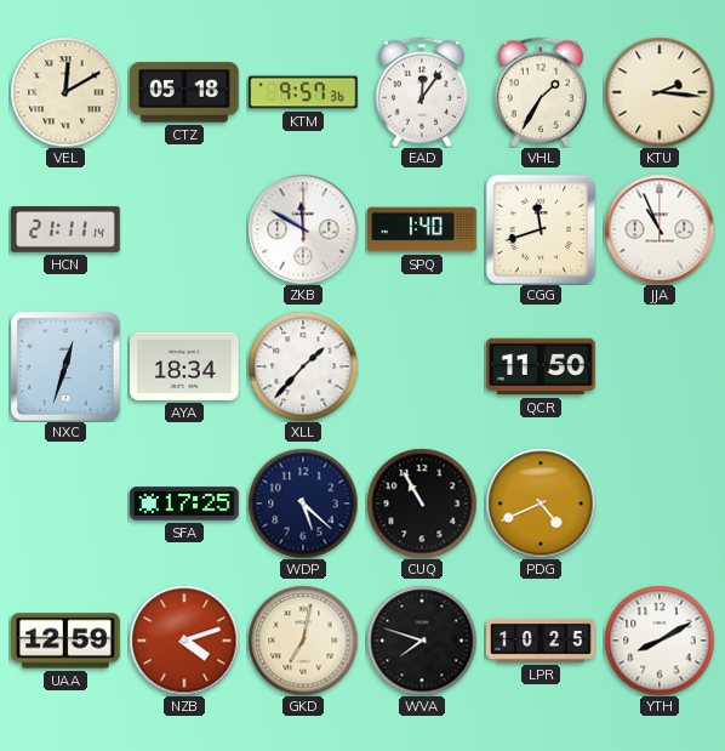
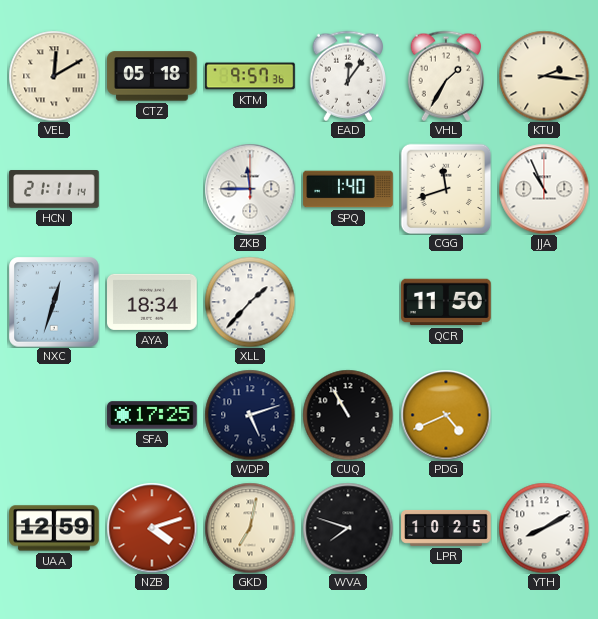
ZKB: 11:50 -> 11:45
WDP: 5:22 -> 5:12
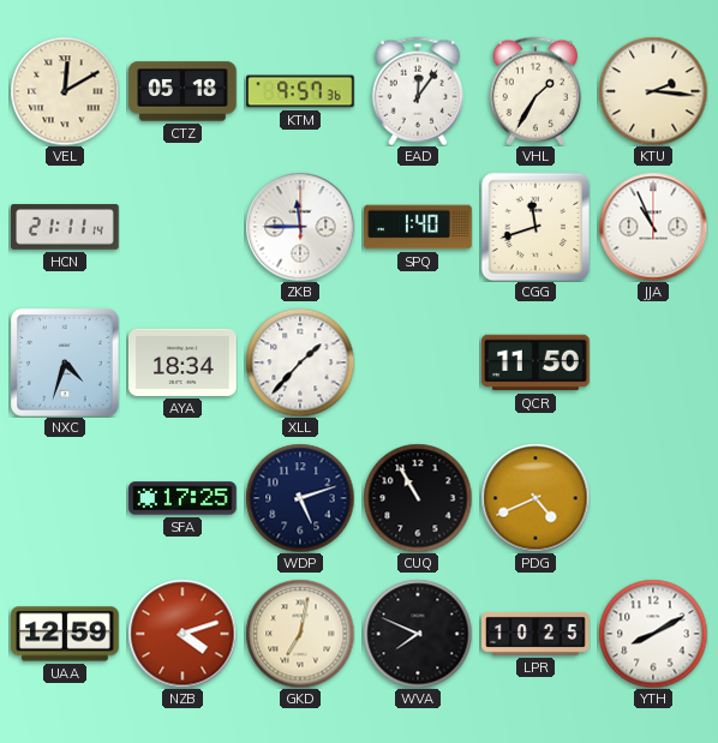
NXC: 12:33 -> 4:33
WVA: 7:48 -> 7:49
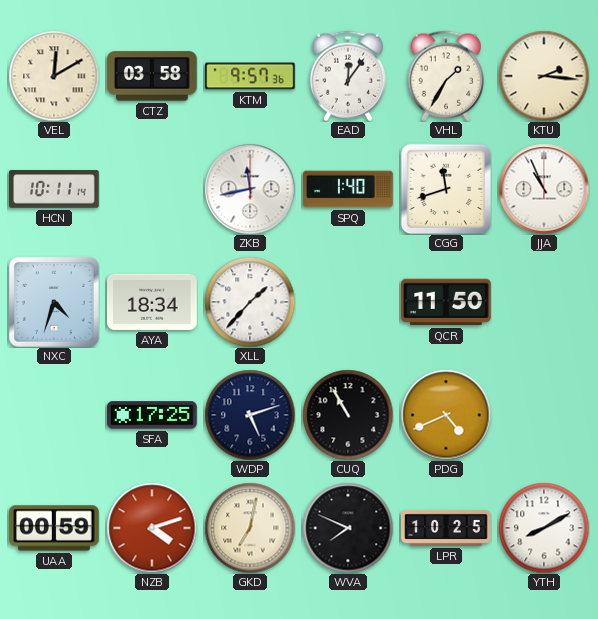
CTZ: 05:18 -> 03:58
HCN: 21:11 -> 10:11
ZKB: 11:45 -> 11:43
UAA: 12:59 -> 00:59
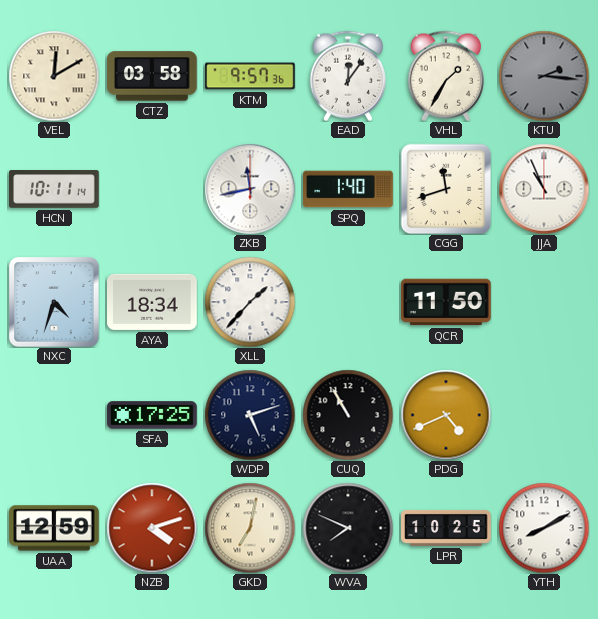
KTU dial: cream -> grey
UAA: 00:59 -> 12:59
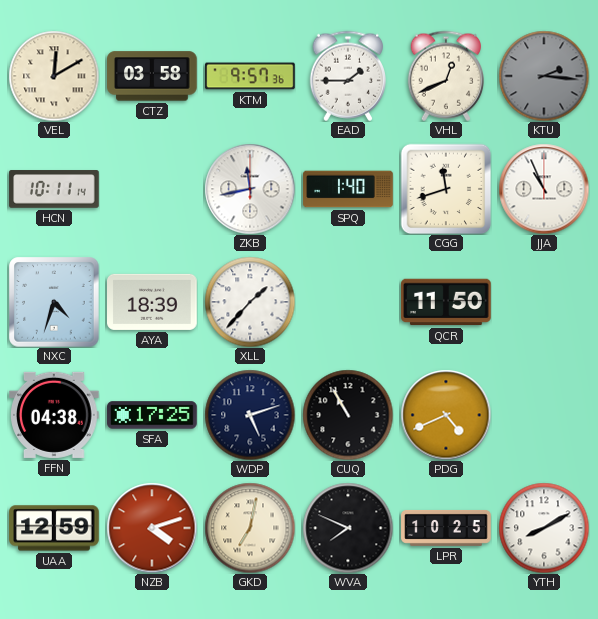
EAD: 12:06 -> 1:45
VHL: 1:35 -> 12:41
AYA: 18:34 -> 18:39
FFN: none -> 04:38
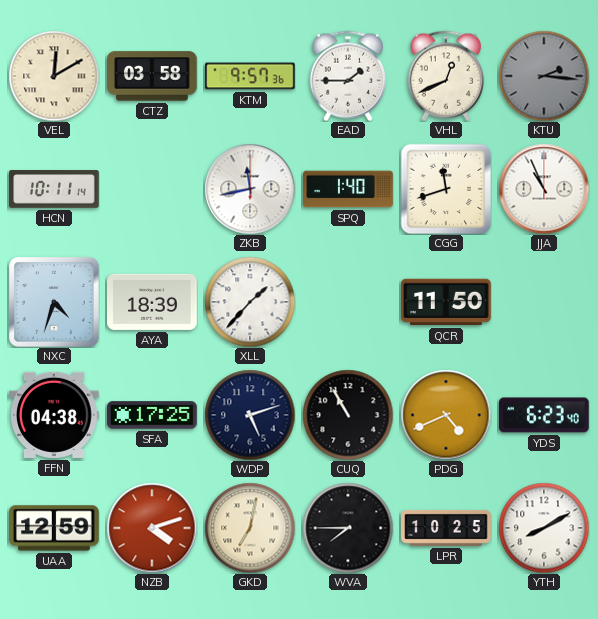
YDS: none -> 6:23
WVA: 7:49 -> 7:45
